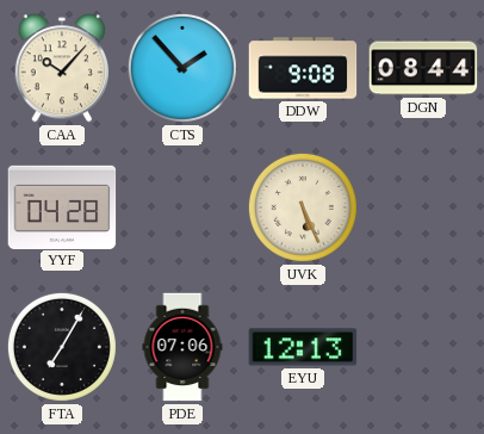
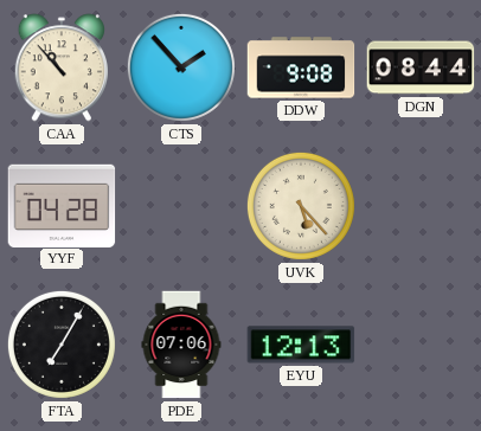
CAA: 10:07 -> 10:53
UVK: 5:26 -> 5:23
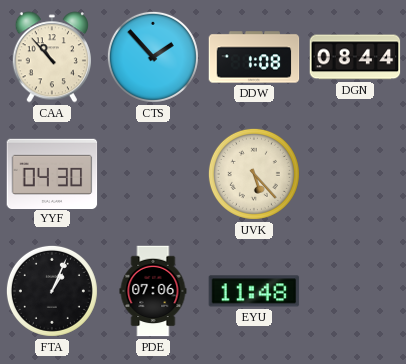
DDW: 9:08 -> 1:08
YYF: 04:28 -> 04:30
FTA: 7:05 -> 1:04
EYU: 12:13 -> 11:48
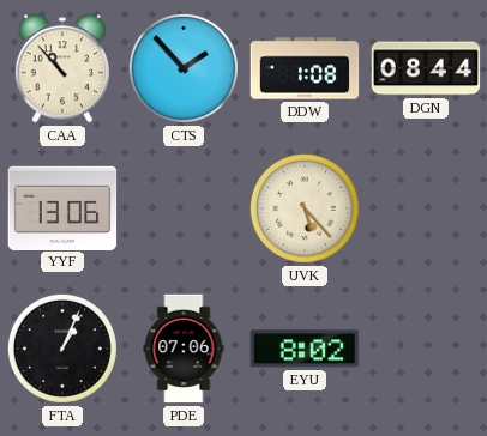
YYF: 04:30 -> 13:06
EYU: 11:48 -> 8:02
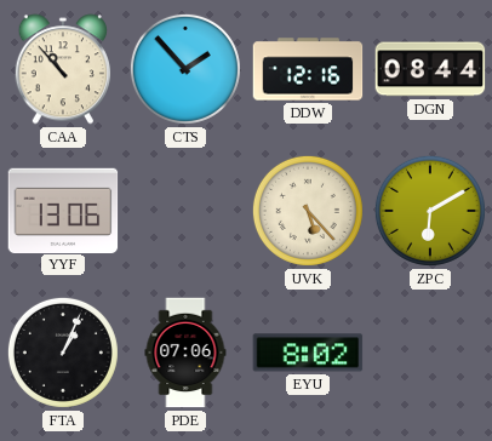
DDW: 1:08 -> 12:16
ZPC: none -> 6:10
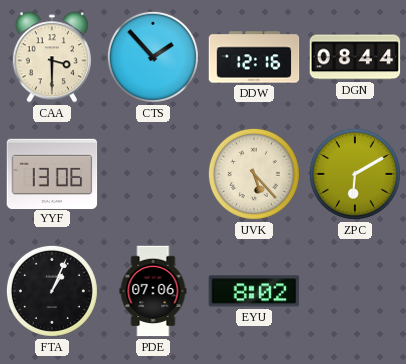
CAA: 10:53 -> 3:30
